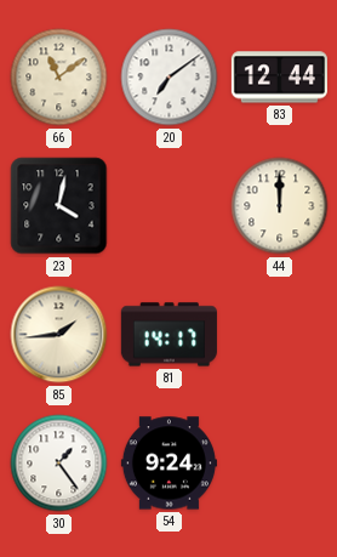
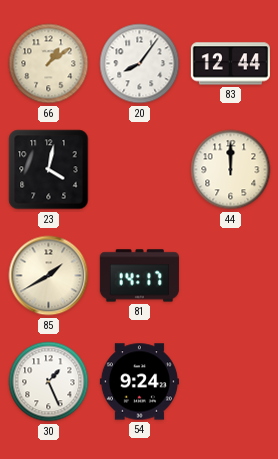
66: 11:09 -> 1:09
20: 7:09 -> 8:06
85: 1:44 -> 1:40
30: 1:24 -> 1:26
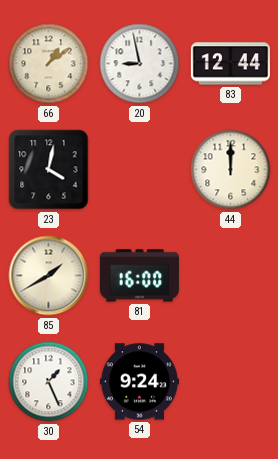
20: 8:06 -> 8:58
81: 14:17 -> 16:00
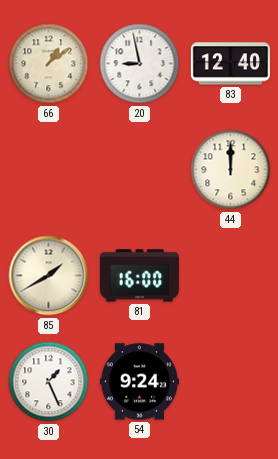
83: 12:44 -> 12:40
23: 4:02 -> none
